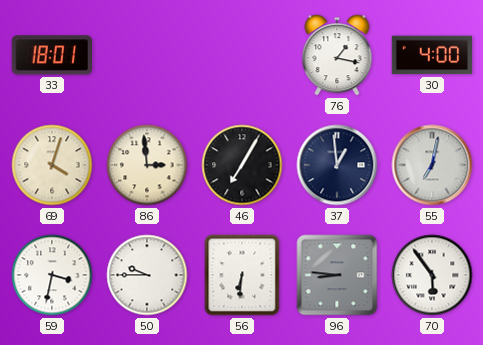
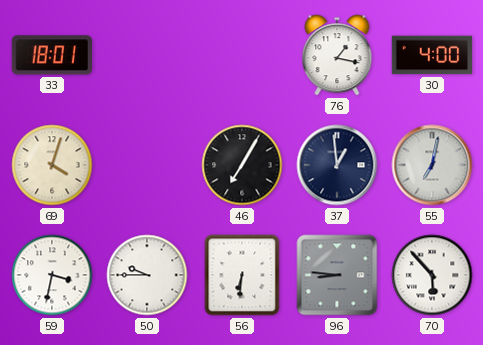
86: 2:59 -> none
70: 5:54 -> 5:53
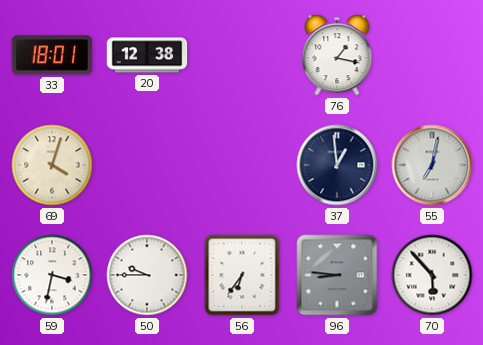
20: none -> 12:38
30: 4:00 -> none
46: 7:05 -> none
56: 6:31 -> 6:36
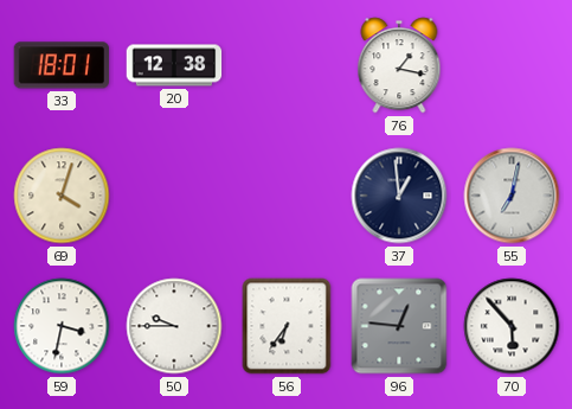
96: 8:46 -> 12:46
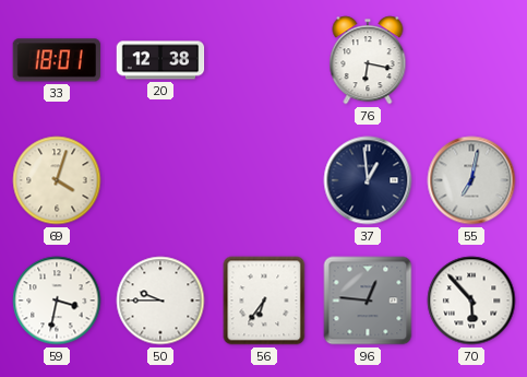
76: 1:17 -> 6:17
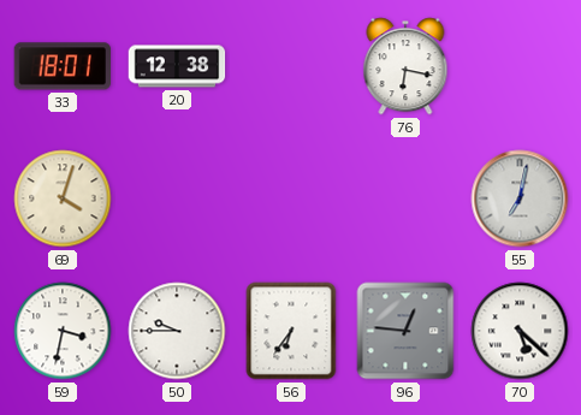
37: 12:59 -> none
70: 5:53 -> 5:22
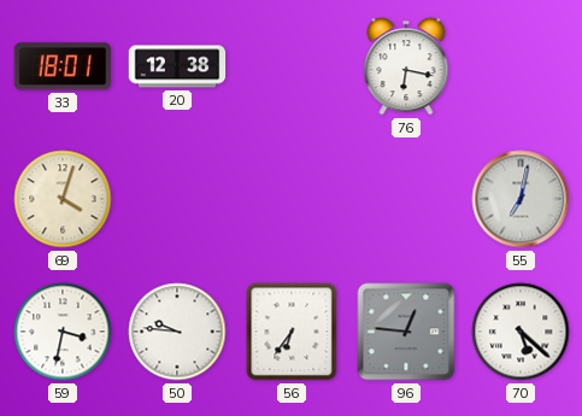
50: 9:45 -> 9:46
